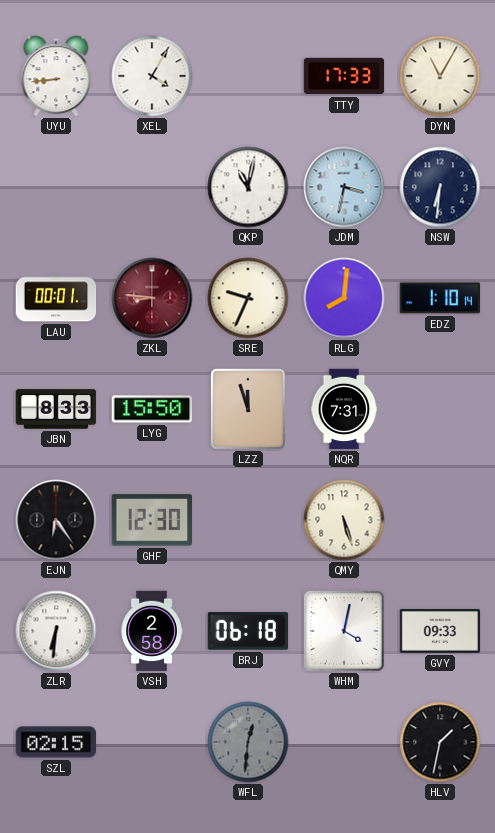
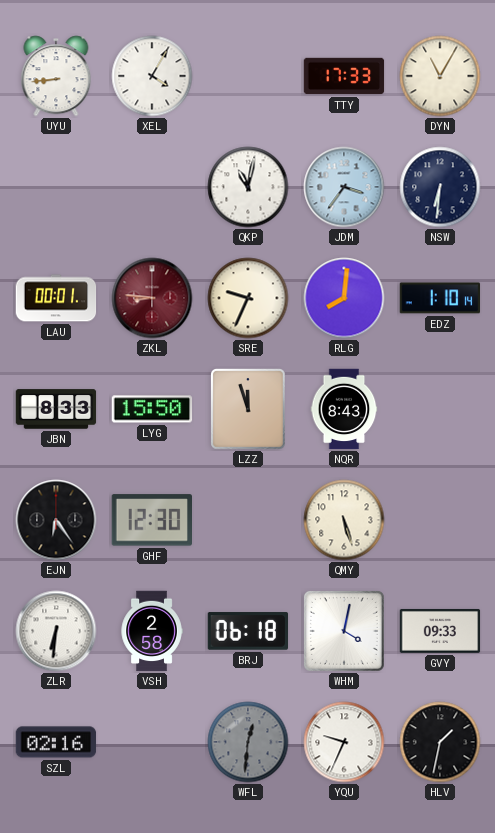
JDM: 3:32 -> 3:36
NQR: 7:31 -> 8:43
SZL: 02:15 -> 02:16
YQU: none -> 9:34
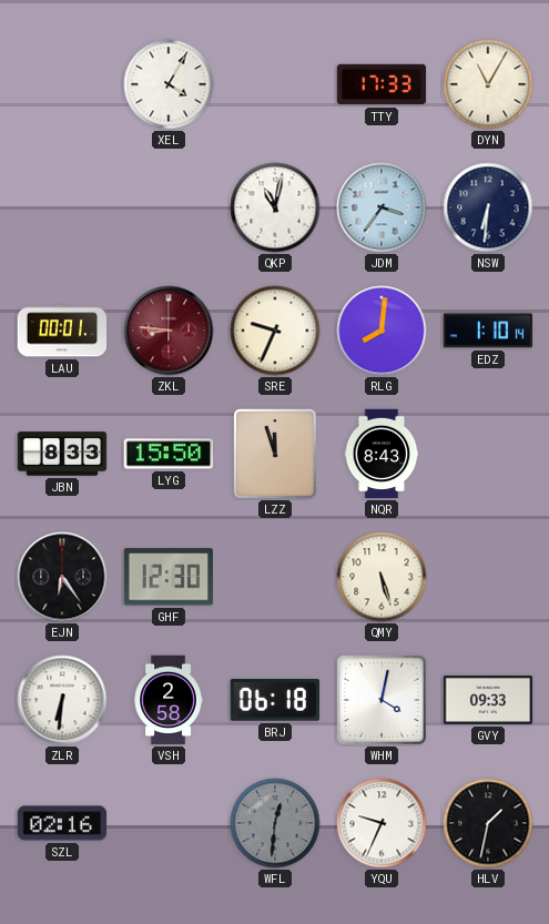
UYU: 8:44 -> none
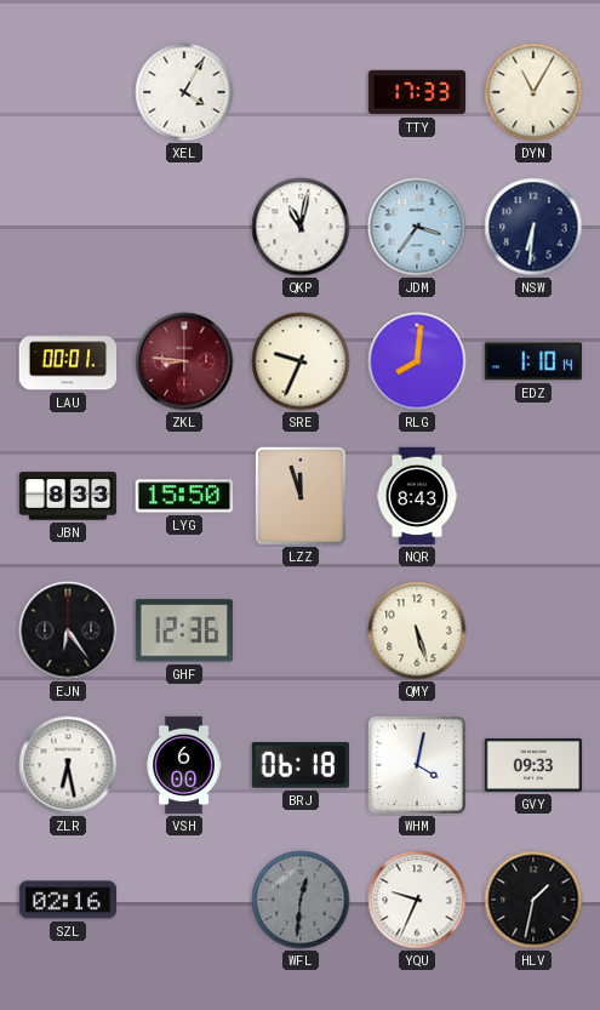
GHF: 12:30 -> 12:36
ZLR: 6:31 -> 6:28
VSH: 2:58 -> 6:00
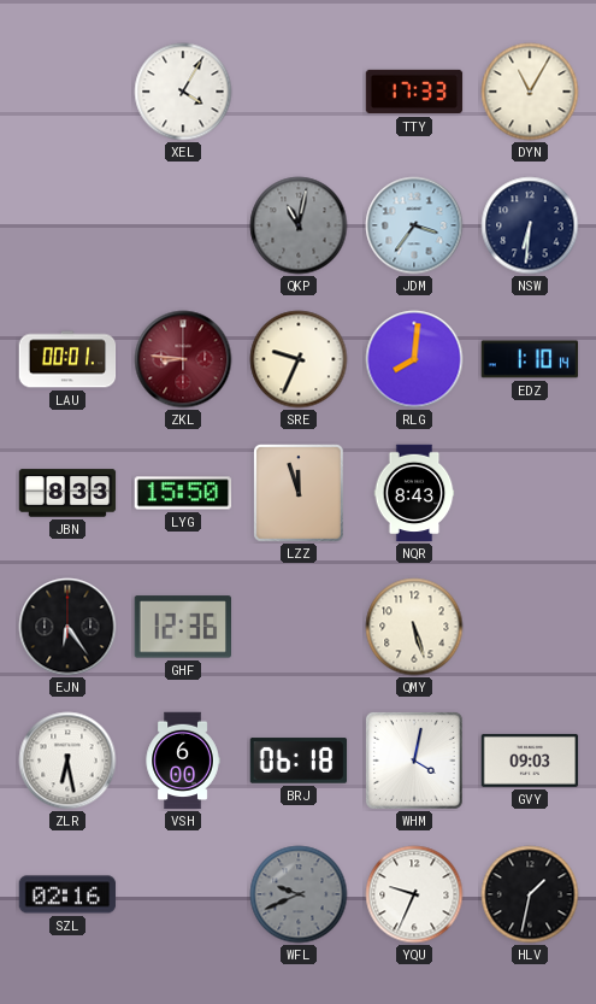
QKP dial: white -> grey
GVY: 09:33 -> 09:03
WFL: 12:31 -> 9:41
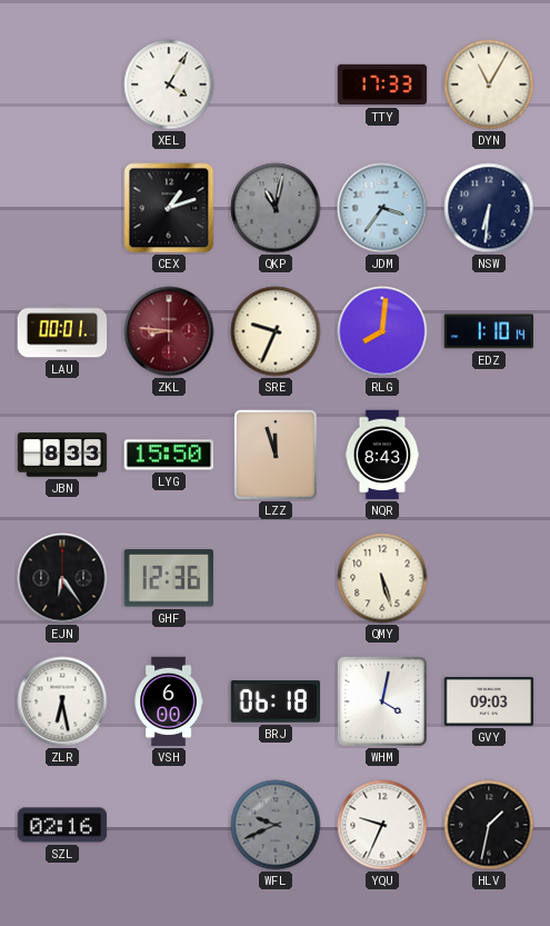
CEX: none -> 1:12
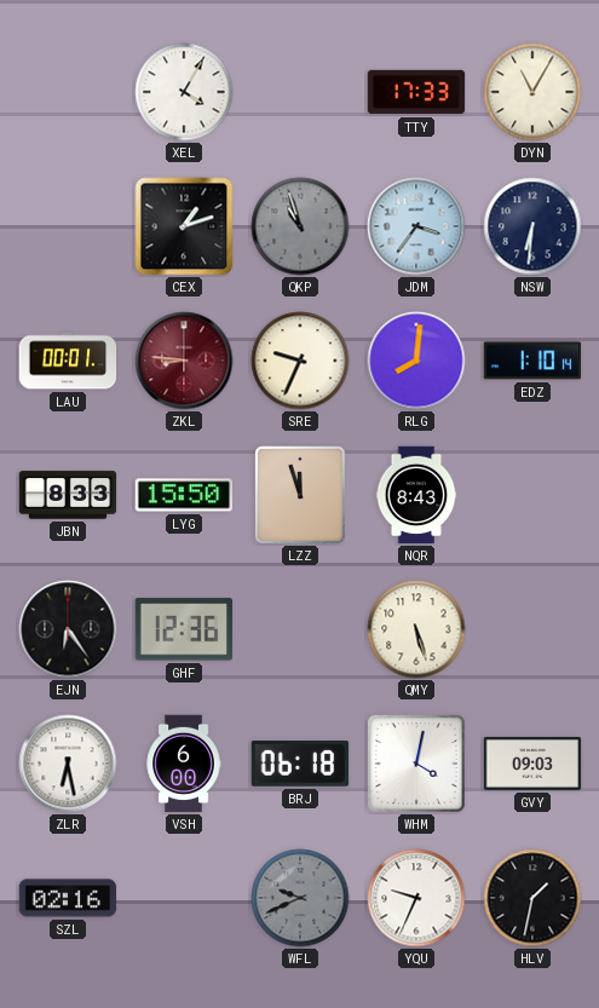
QKP: 11:02 -> 10:57
